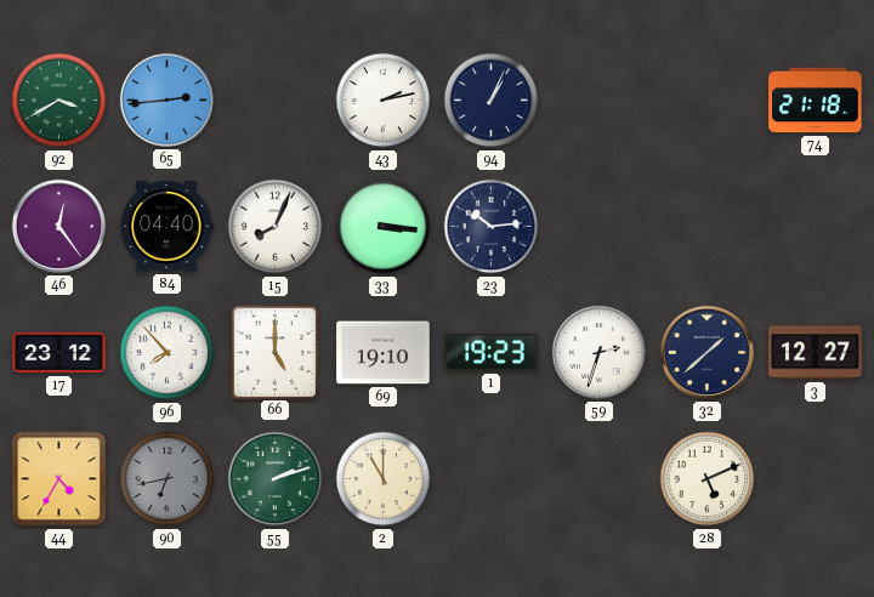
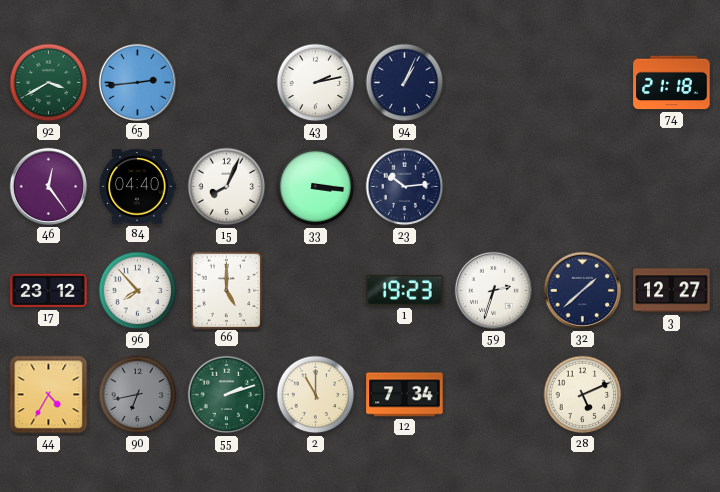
69: 19:10 -> none
12: none -> 7:34
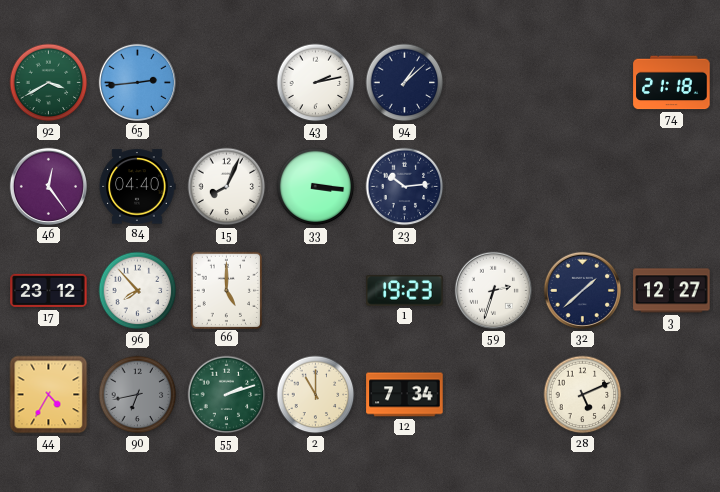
94: 1:04 -> 1:08
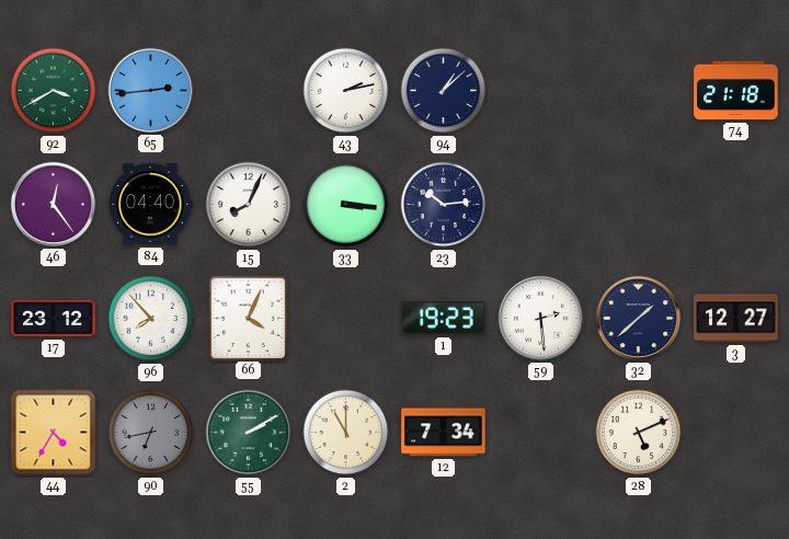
66: 5:00 -> 4:04
59: 2:33 -> 2:29
55: 2:12 -> 2:10
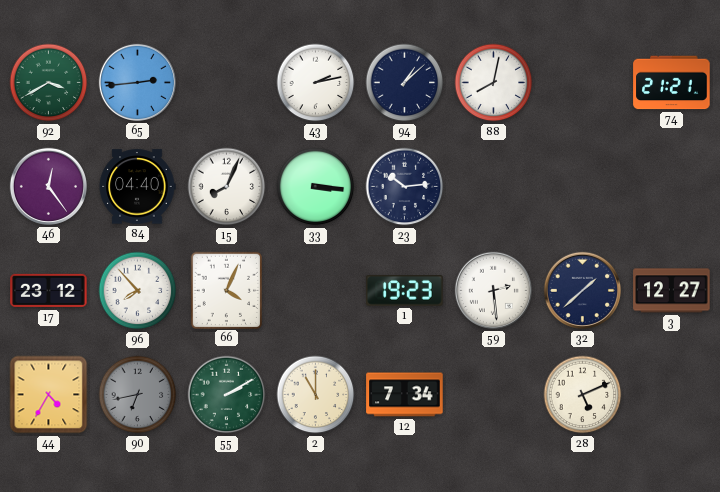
88: none -> 8:02
74: 21:18 -> 21:21
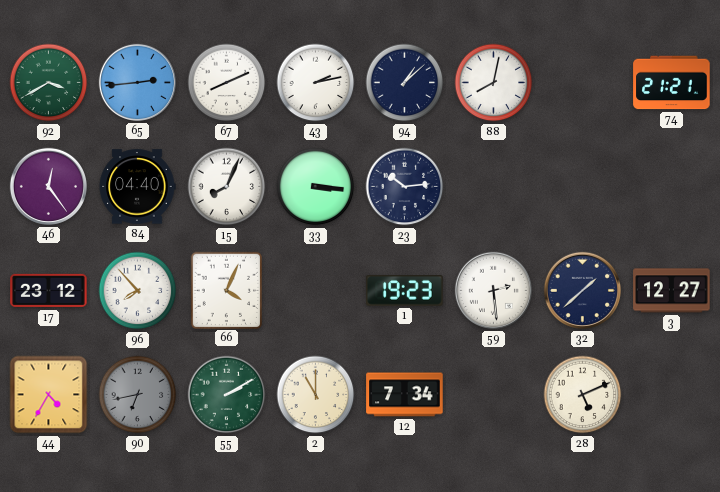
67: none -> 8:11
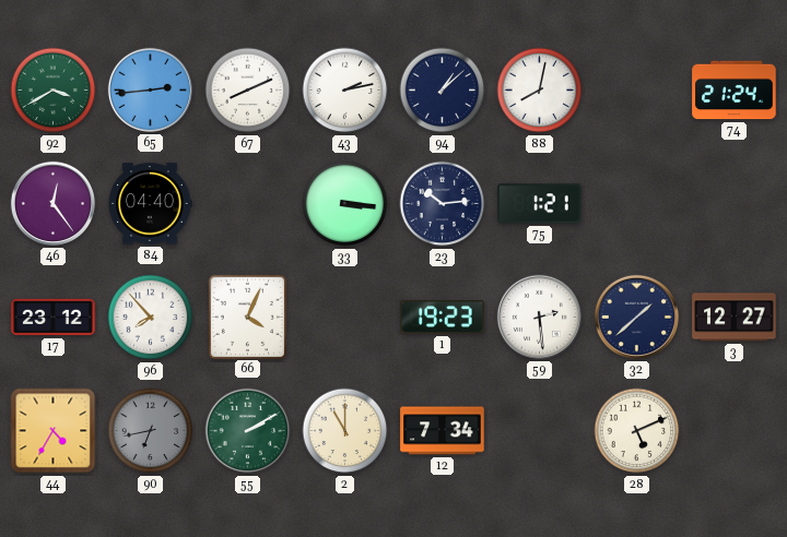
74: 21:21 -> 21:24
15: 8:04 -> none
75: none -> 1:21
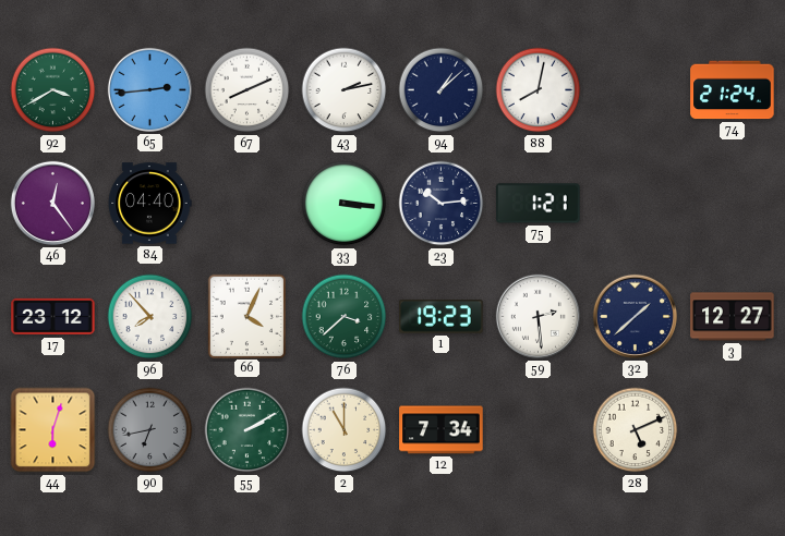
76: none -> 3:38
44: 4:35 -> 6:03
